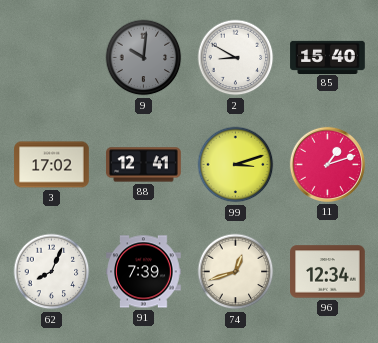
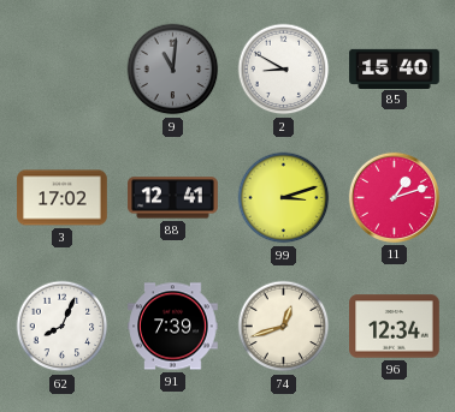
9: 10:01 -> 11:01
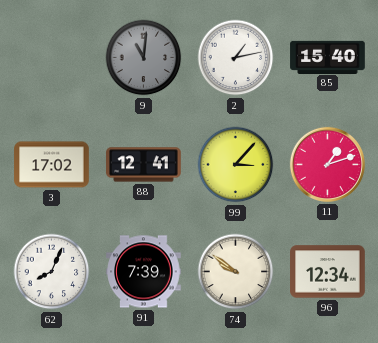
2: 8:50 -> 1:13
99: 3:12 -> 3:07
74: 12:42 -> 9:51
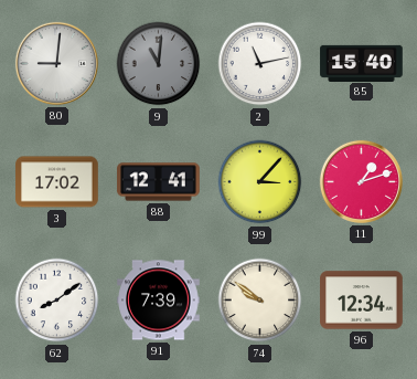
80: none -> 9:01
2: 1:13 -> 11:13
62: 8:04 -> 8:09
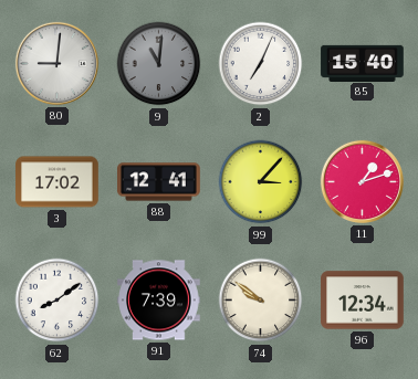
2: 11:13 -> 7:04
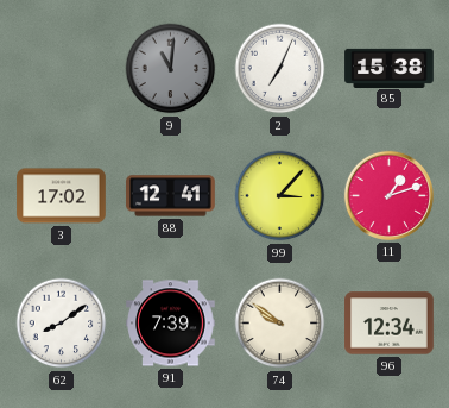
80: 9:01 -> none
85: 15:40 -> 15:38
